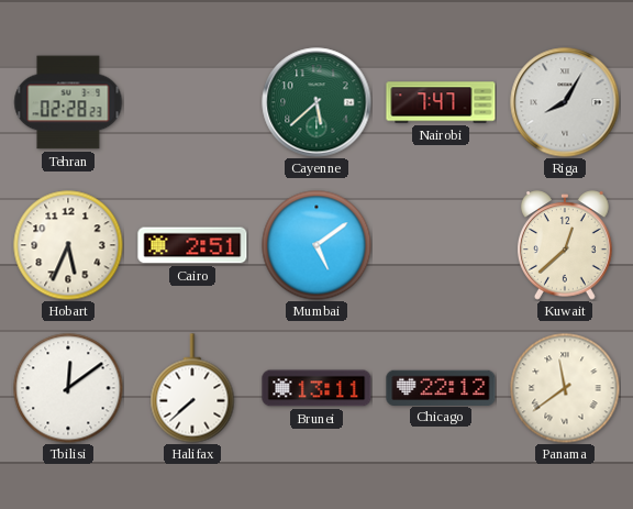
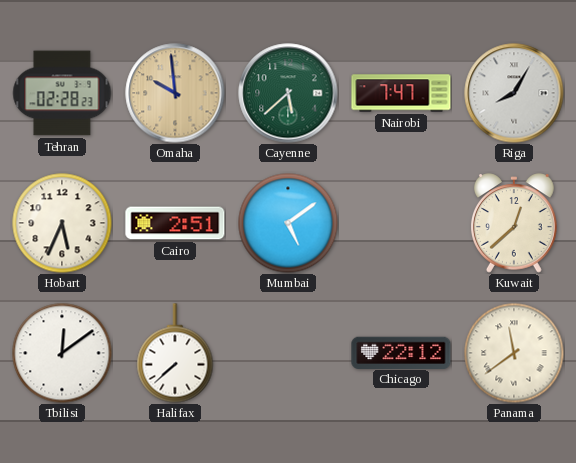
Omaha: none -> 9:59
Brunei: 13:11 -> none
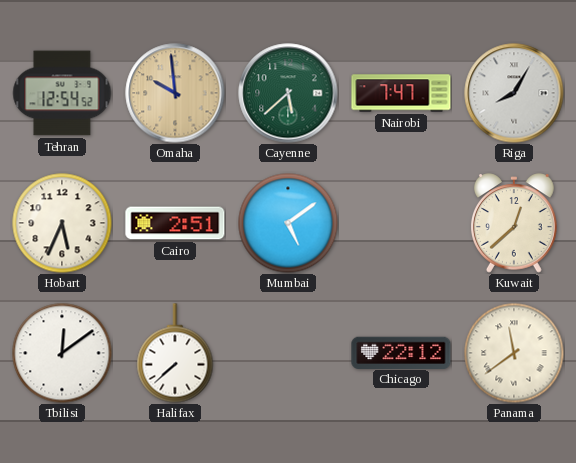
Tehran: 02:28 -> 12:54
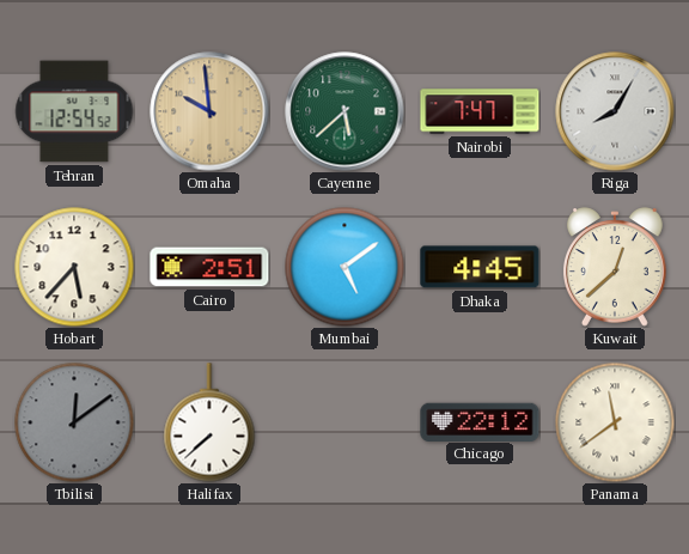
Hobart: 5:34 -> 5:37
Dhaka: none -> 4:45
Tbilisi dial: white -> grey
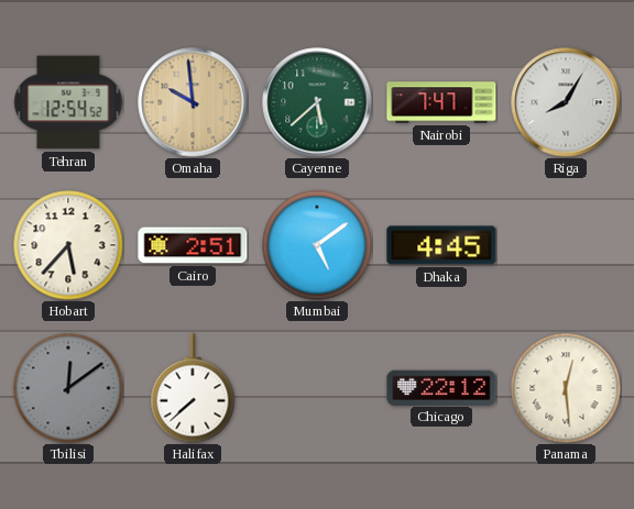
Kuwait: 12:38 -> none
Panama: 11:39 -> 12:29
